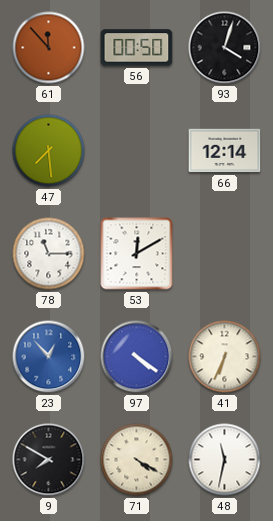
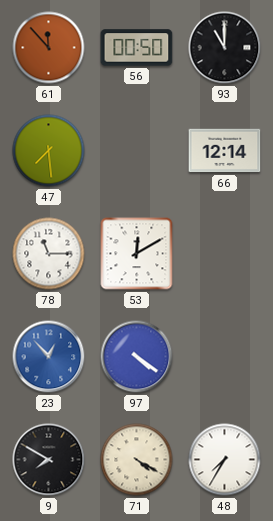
93: 4:03 -> 11:00
41: 6:34 -> none
48: 11:32 -> 7:35
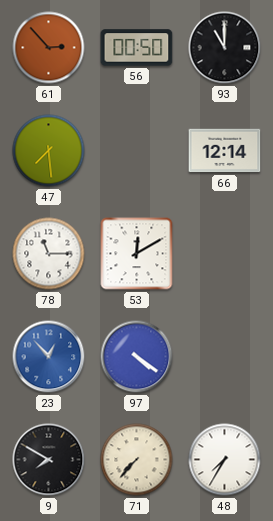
61: 11:53 -> 2:53
71: 4:20 -> 7:37
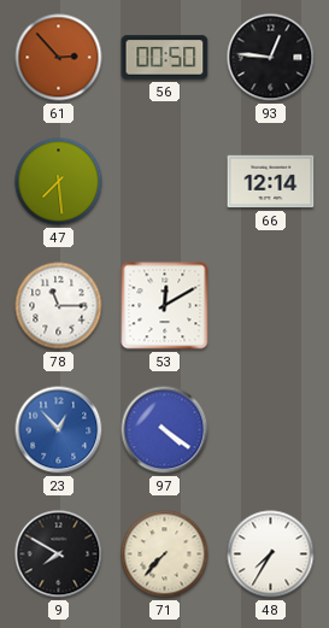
93: 11:00 -> 12:46
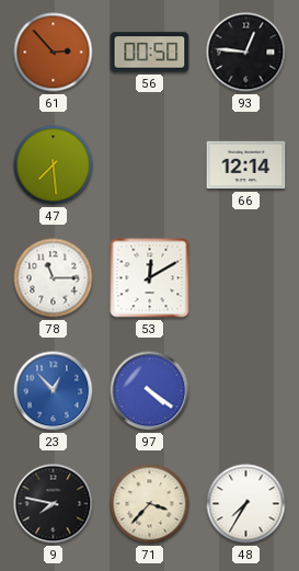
9: 7:50 -> 7:47
71: 7:37 -> 3:37
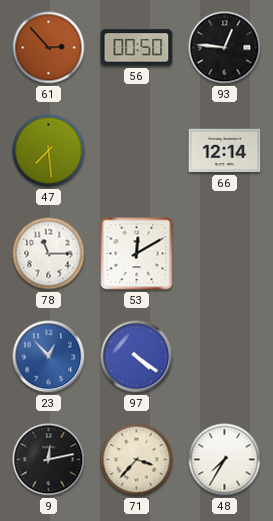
9: 7:47 -> 12:13
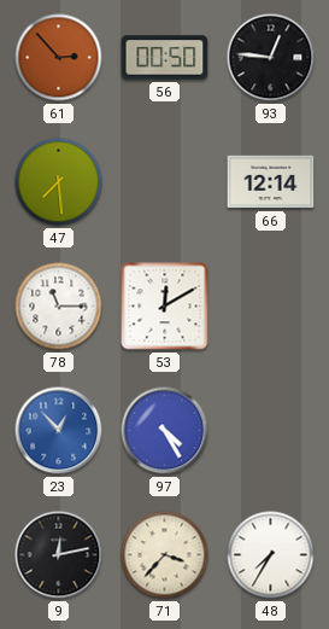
97: 4:21 -> 4:25
